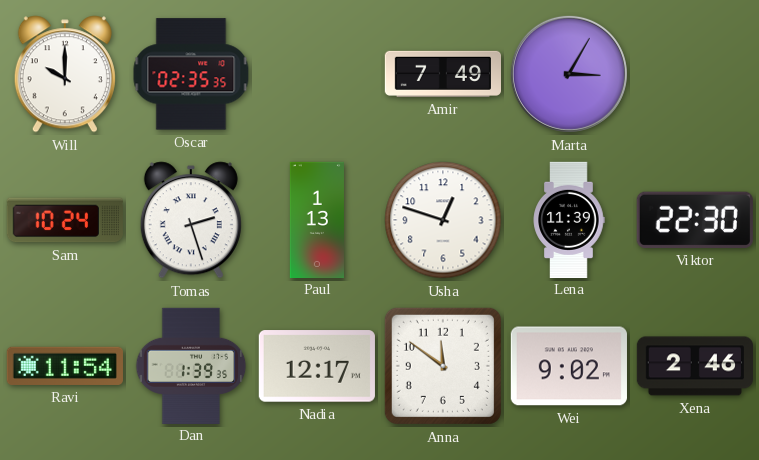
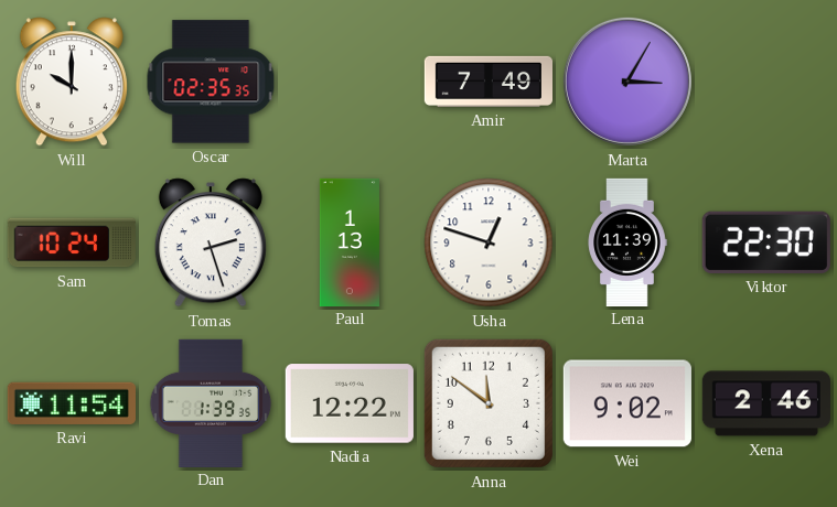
Nadia: 12:17 -> 12:22
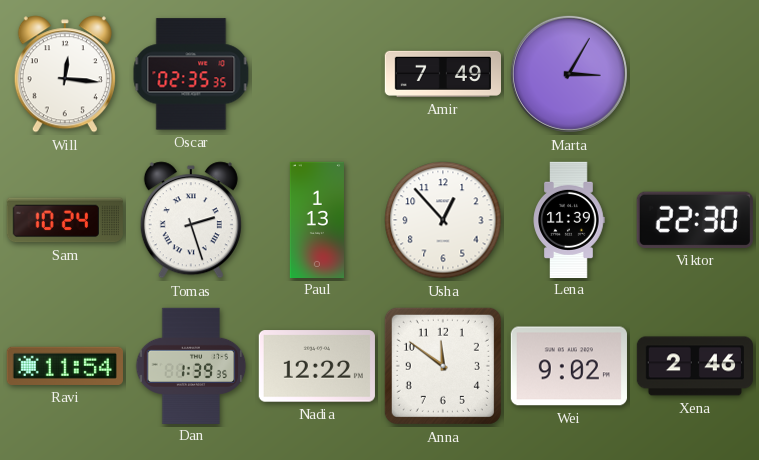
Will: 10:00 -> 12:16
Usha: 12:48 -> 12:53
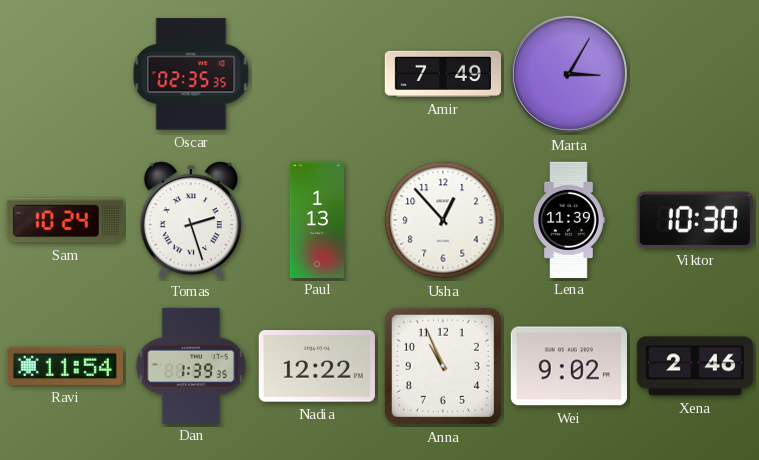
Will: 12:16 -> none
Viktor: 22:30 -> 10:30
Anna: 11:51 -> 10:56
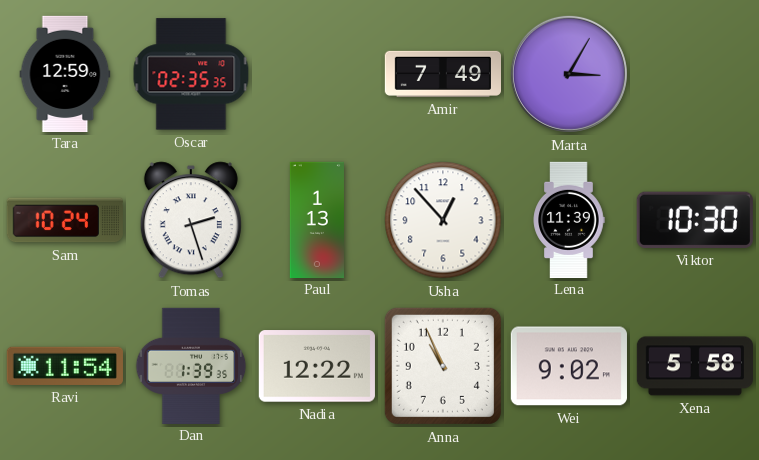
Tara: none -> 12:59
Xena: 2:46 -> 5:58
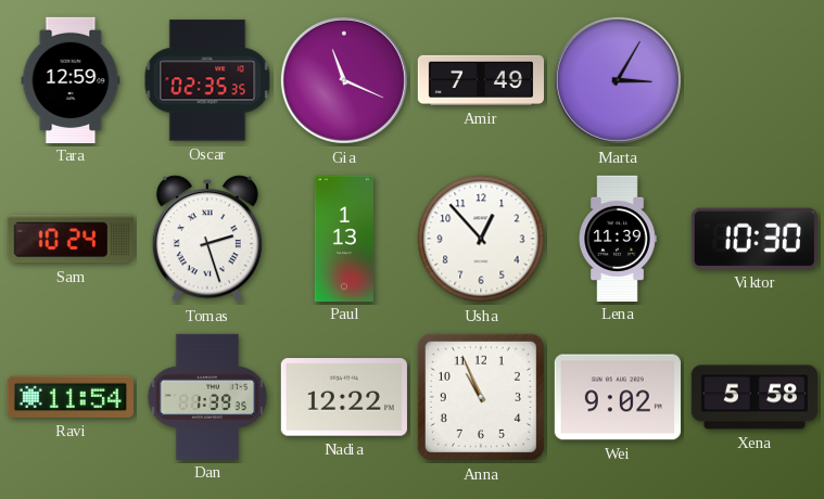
Gia: none -> 11:19
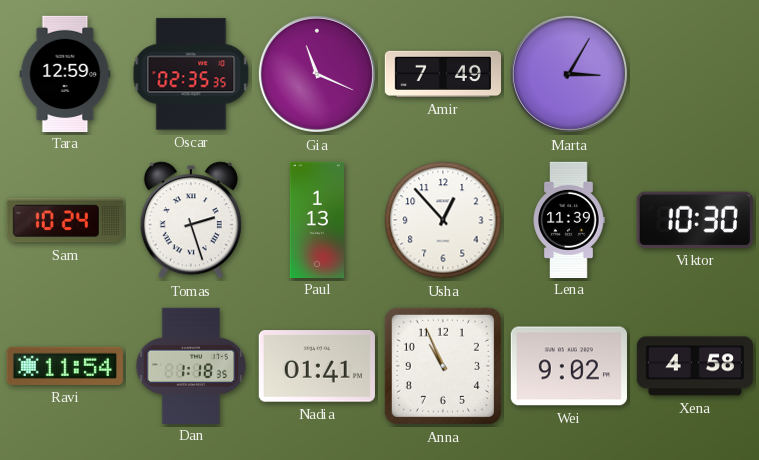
Dan: 1:39 -> 1:18
Nadia: 12:22 -> 01:41
Xena: 5:58 -> 4:58
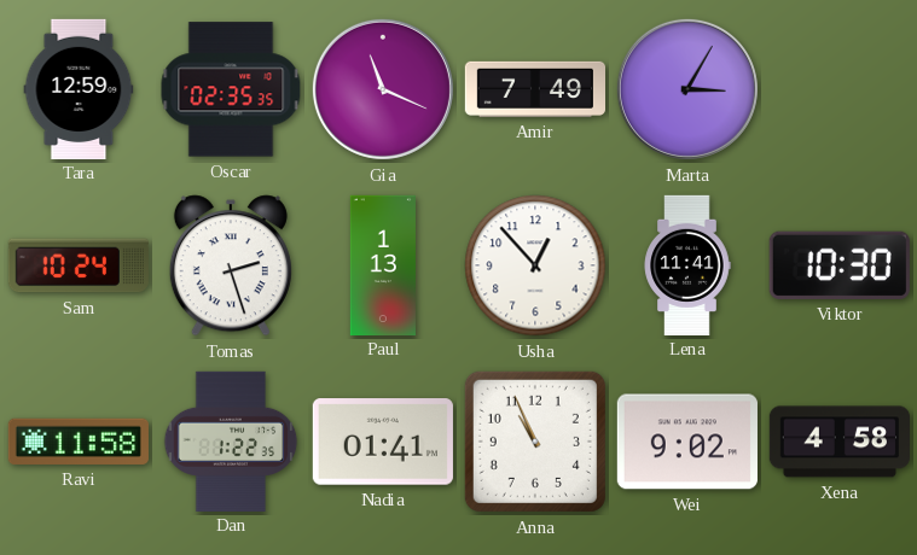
Lena: 11:39 -> 11:41
Ravi: 11:54 -> 11:58
Dan: 1:18 -> 1:22
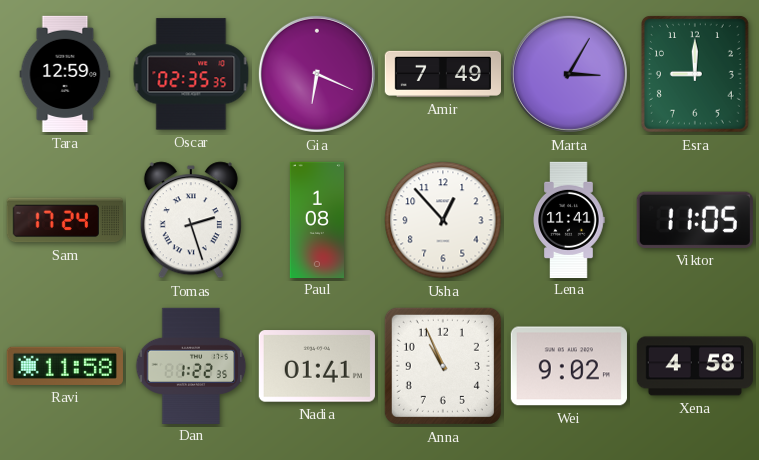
Gia: 11:19 -> 6:19
Esra: none -> 9:00
Sam: 10:24 -> 17:24
Paul: 1:13 -> 1:08
Viktor: 10:30 -> 11:05
